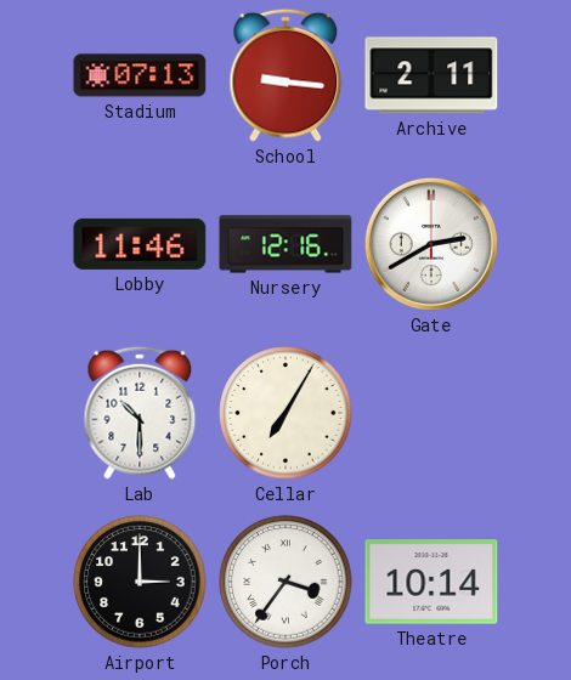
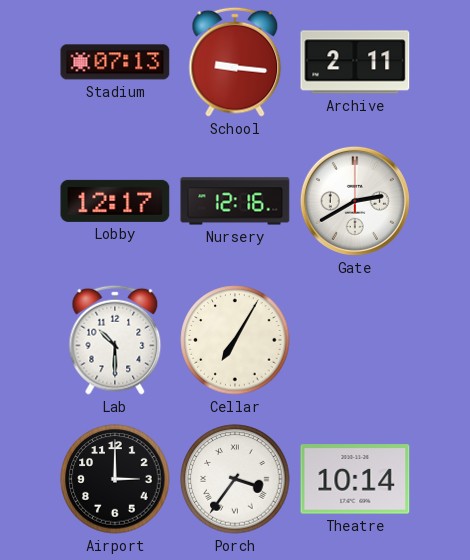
Lobby: 11:46 -> 12:17
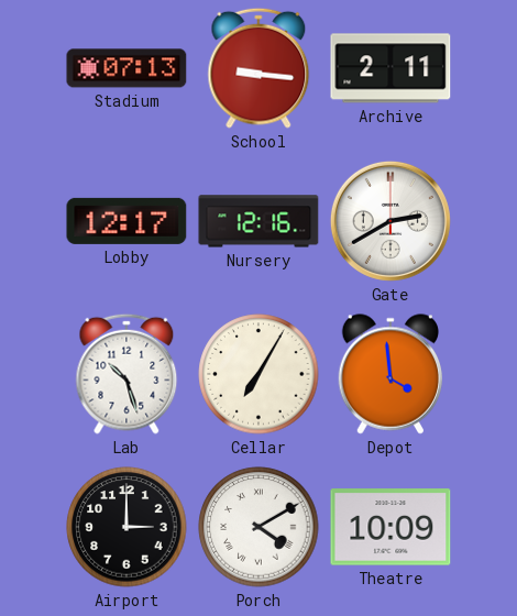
Lab: 10:30 -> 10:27
Depot: none -> 3:59
Porch: 3:36 -> 4:10
Theatre: 10:14 -> 10:09
